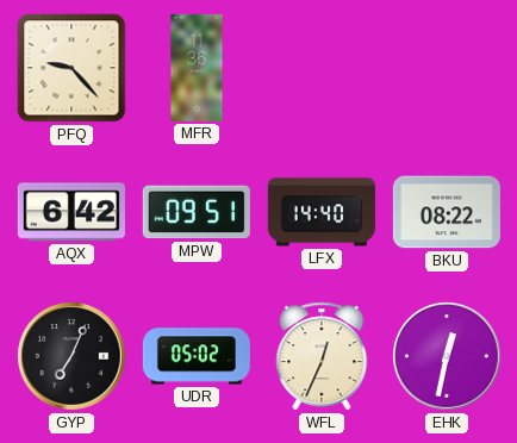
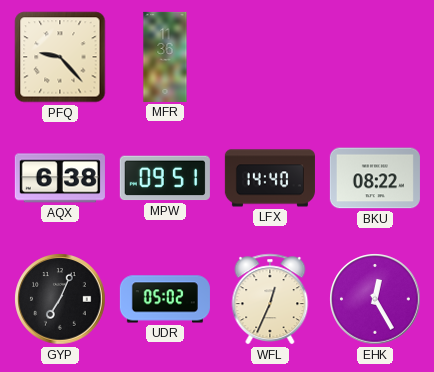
AQX: 6:42 -> 6:38
EHK: 12:32 -> 12:25
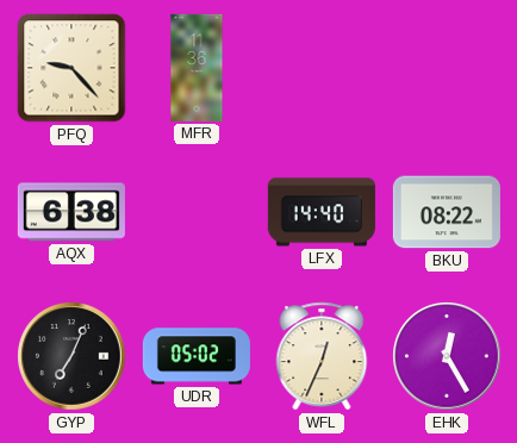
MPW: 09:51 -> none
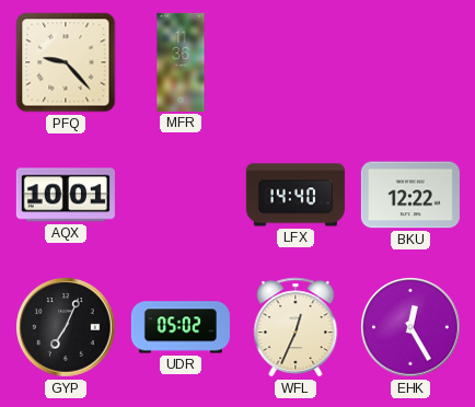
AQX: 6:38 -> 10:01
BKU: 08:22 -> 12:22
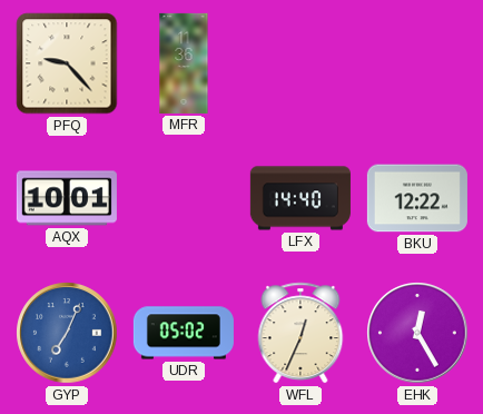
GYP dial: black -> blue
